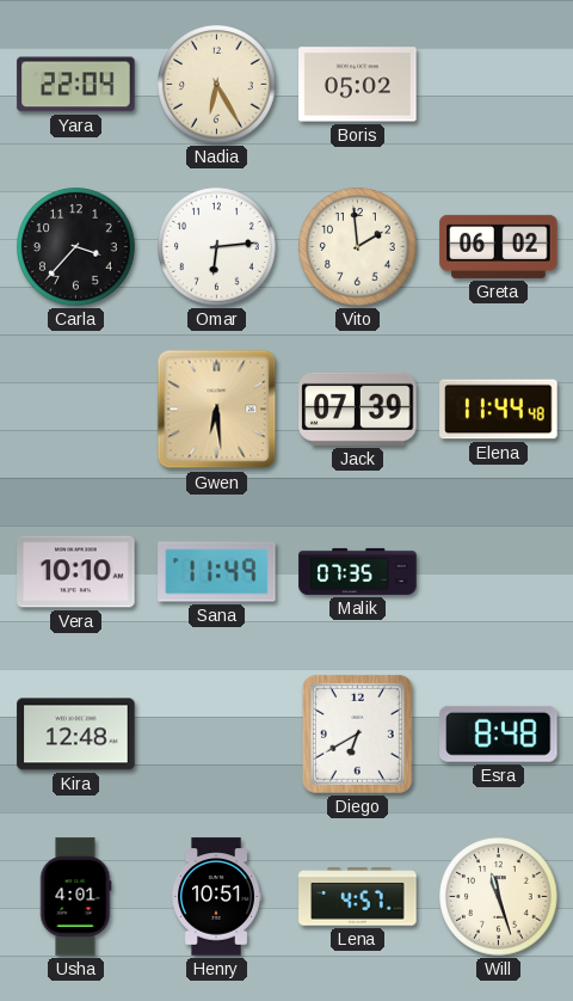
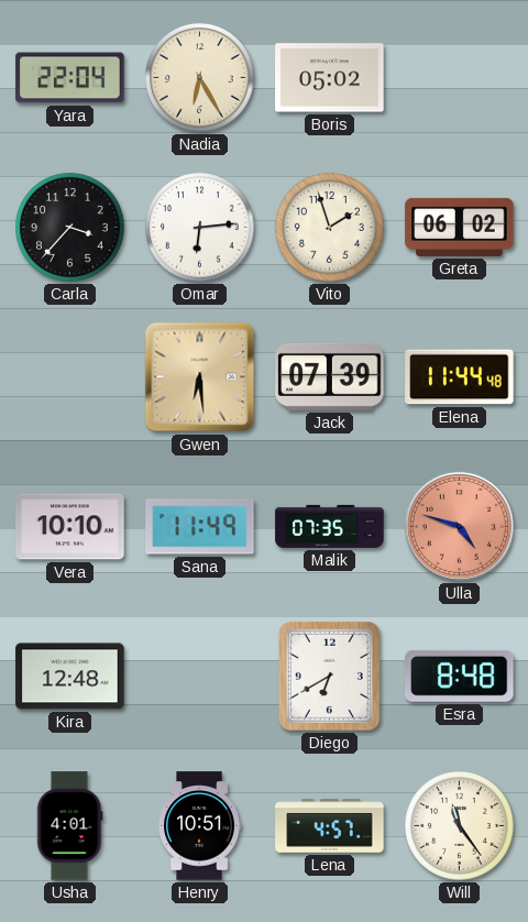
Vito: 1:59 -> 1:57
Ulla: none -> 4:48
Will: 11:27 -> 11:24
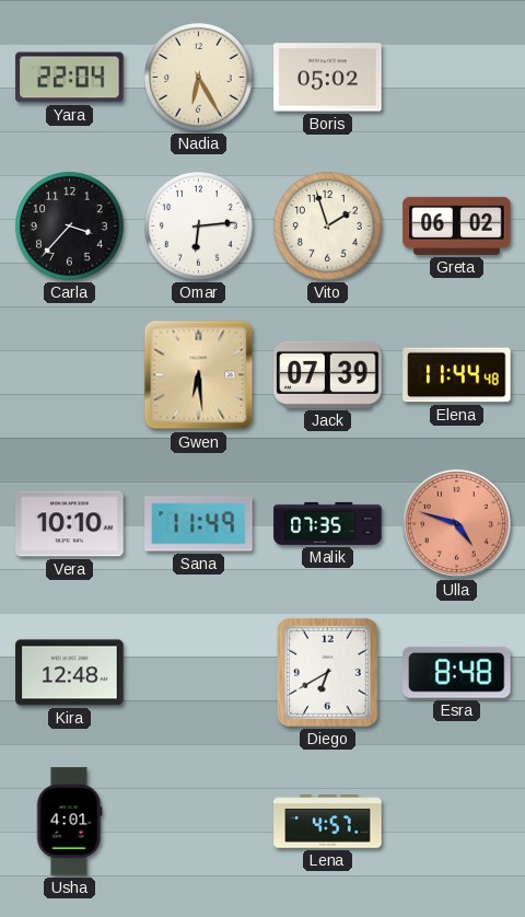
Henry: 10:51 -> none
Will: 11:24 -> none
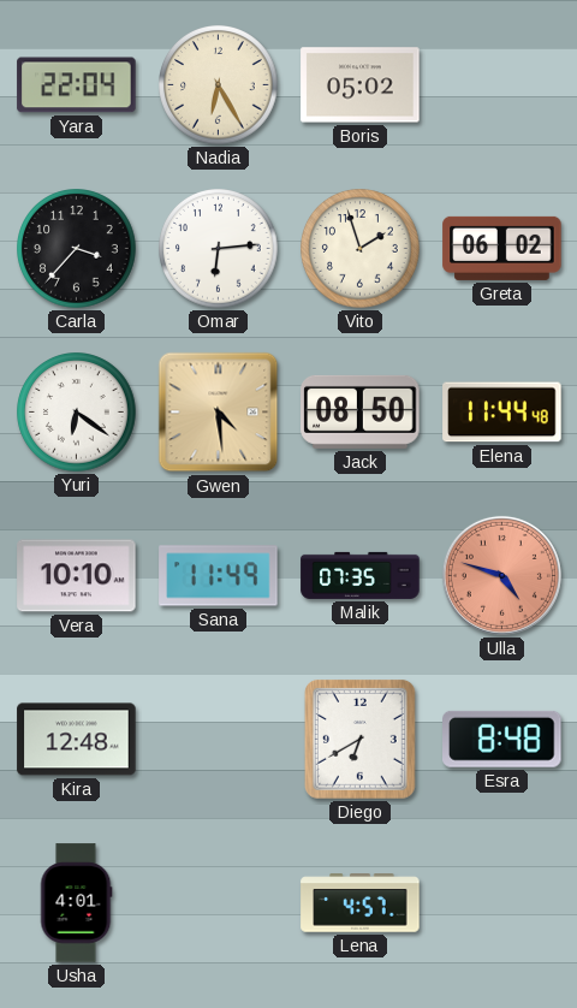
Yuri: none -> 6:21
Gwen: 6:29 -> 4:29
Jack: 07:39 -> 08:50
